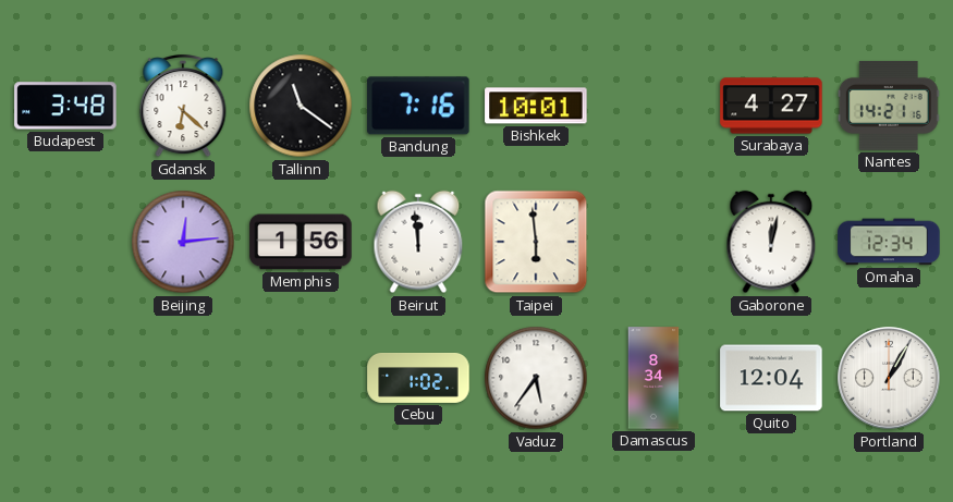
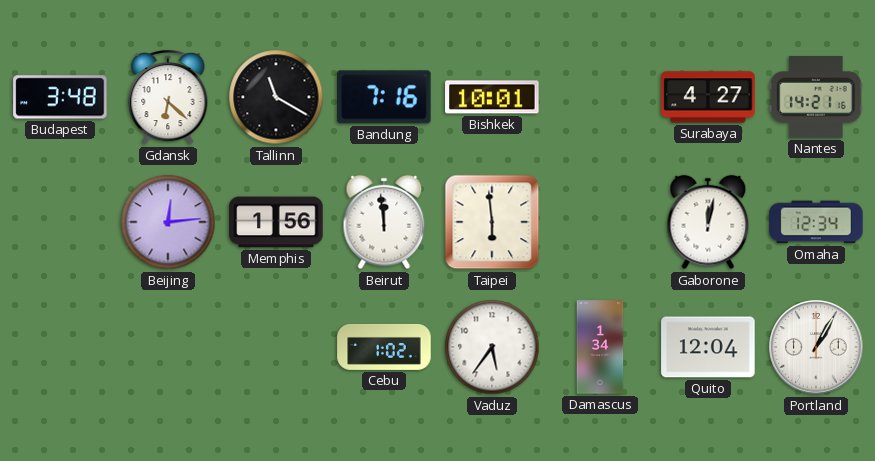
Tallinn: 11:21 -> 11:20
Damascus: 8:34 -> 1:34
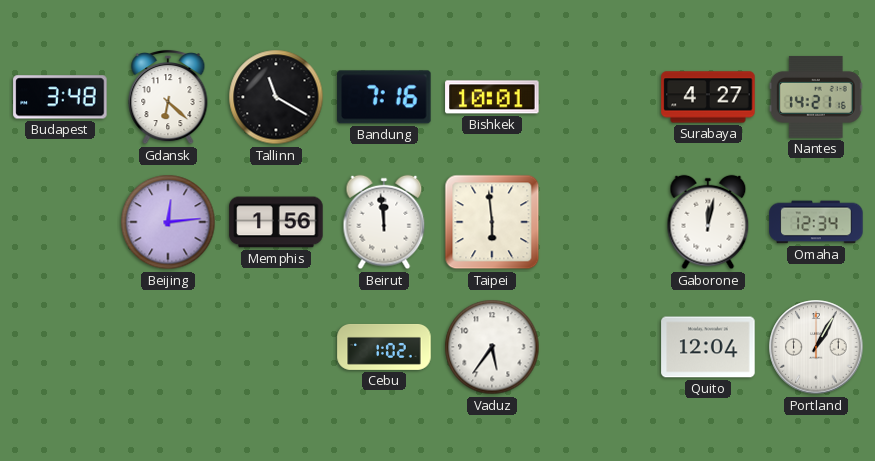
Damascus: 1:34 -> none
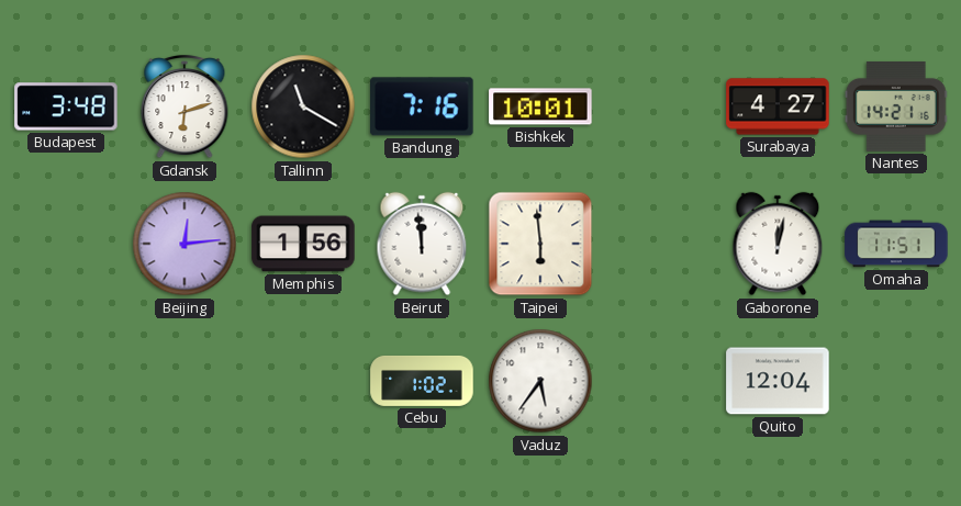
Gdansk: 6:22 -> 6:12
Omaha: 12:34 -> 11:51
Portland: 1:05 -> none
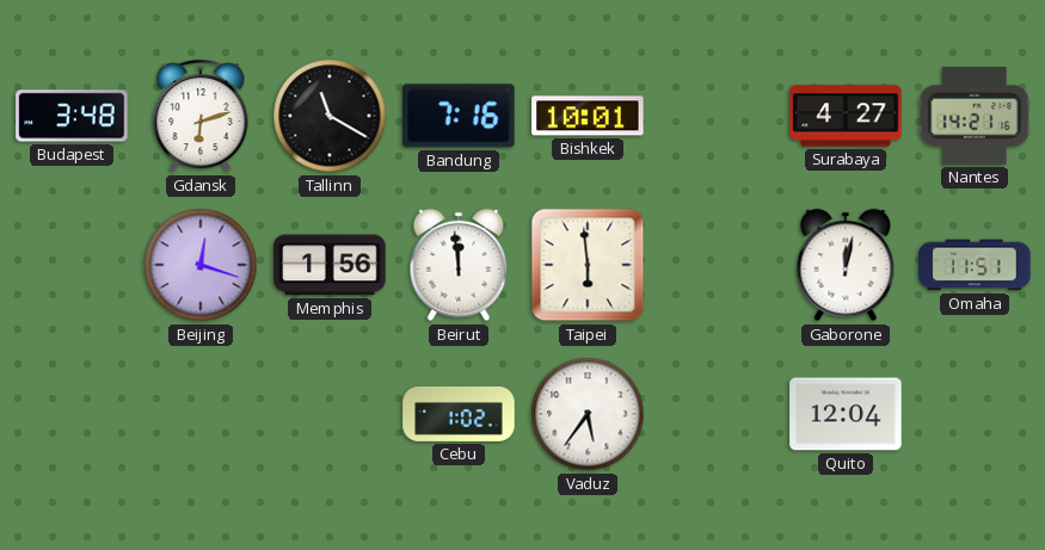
Beijing: 12:14 -> 12:18
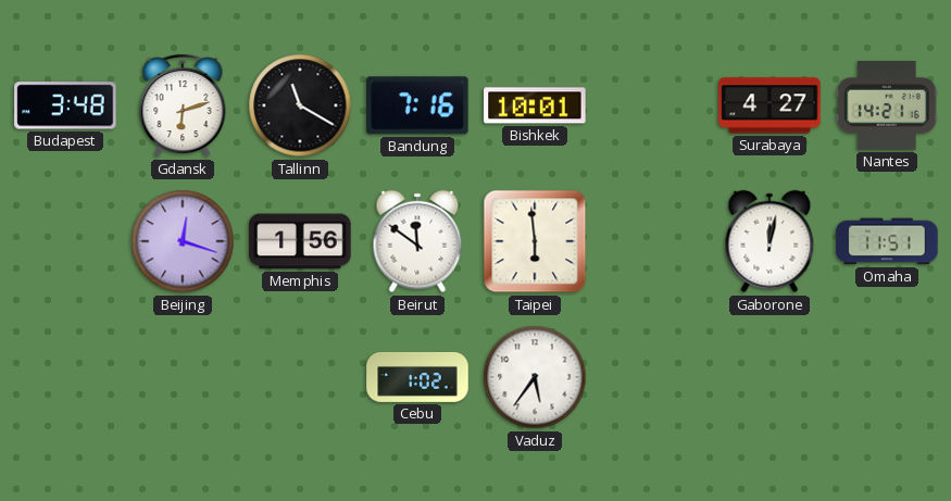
Beirut: 11:59 -> 11:51
Quito: 12:04 -> none
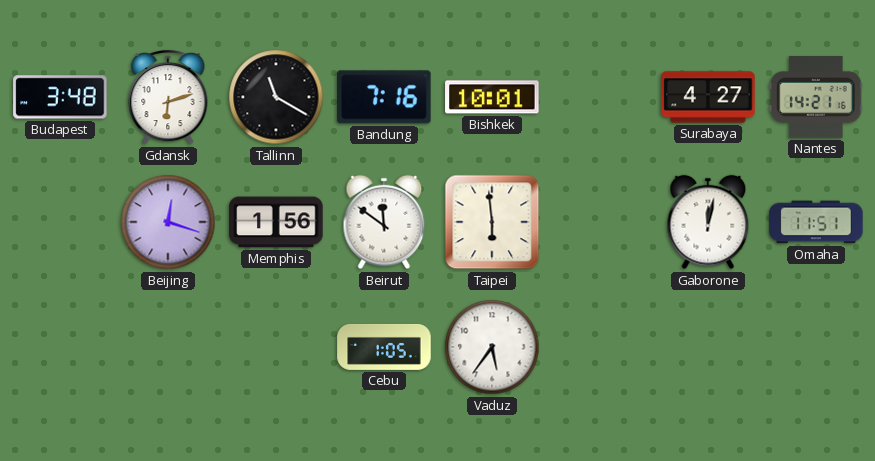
Cebu: 1:02 -> 1:05
